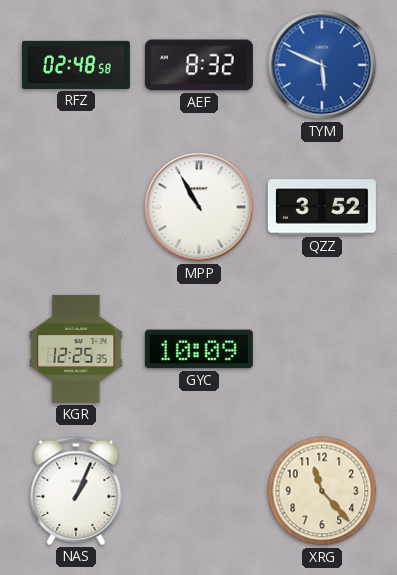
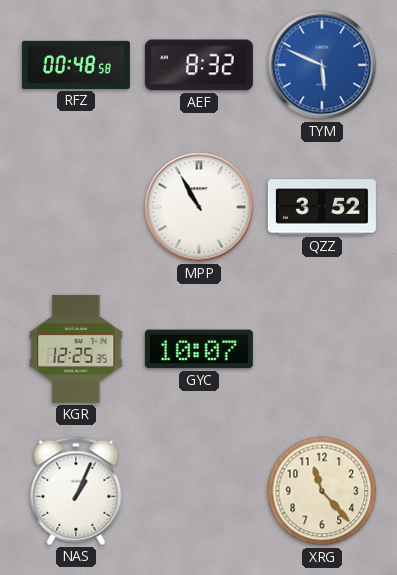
RFZ: 02:48 -> 00:48
GYC: 10:09 -> 10:07
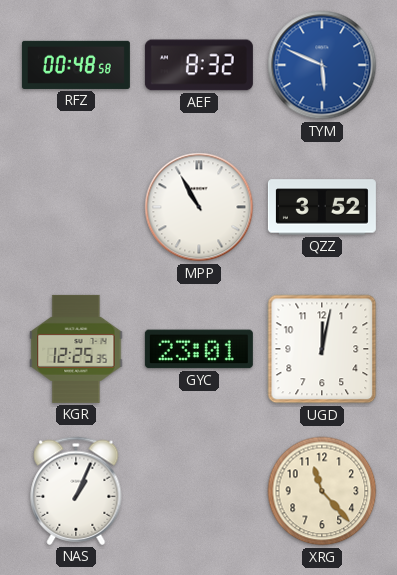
GYC: 10:07 -> 23:01
UGD: none -> 12:02
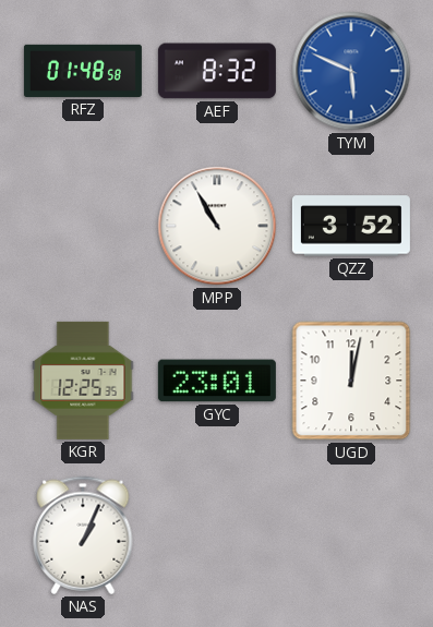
RFZ: 00:48 -> 01:48
XRG: 11:23 -> none
